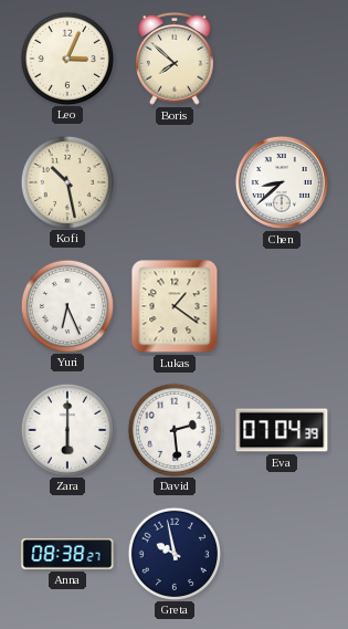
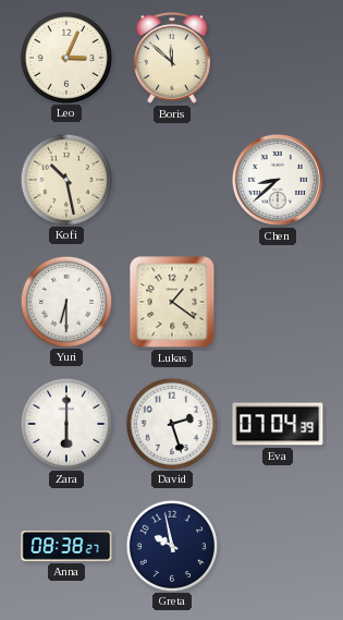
Boris: 7:52 -> 11:52
Yuri: 6:26 -> 6:30
David: 2:29 -> 2:27
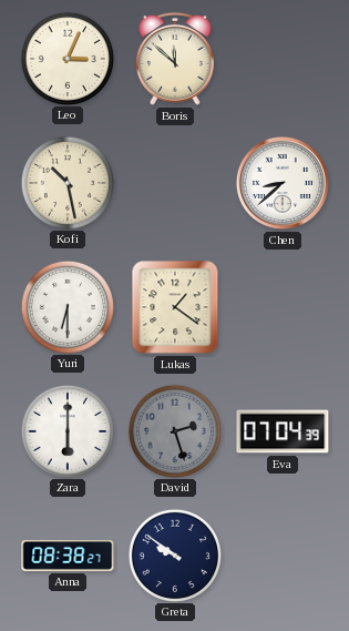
David dial: white -> grey
Greta: 9:58 -> 9:51
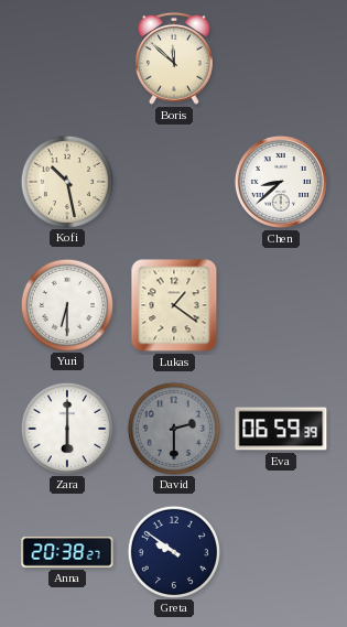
Leo: 3:04 -> none
David: 2:27 -> 2:30
Eva: 07:04 -> 06:59
Anna: 08:38 -> 20:38
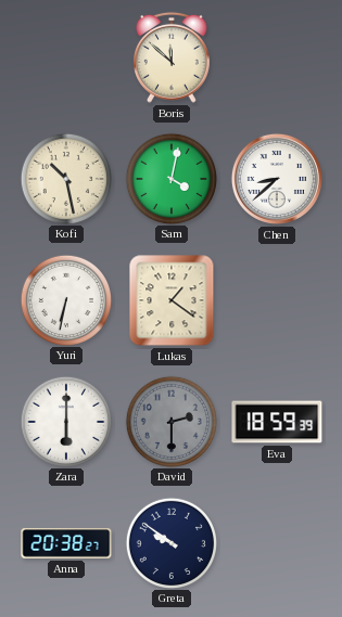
Sam: none -> 4:02
Yuri: 6:30 -> 6:32
Eva: 06:59 -> 18:59
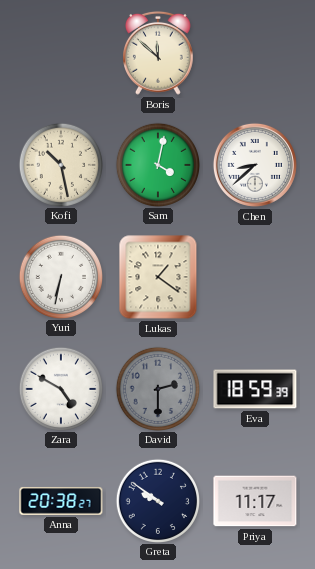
Zara: 6:00 -> 4:50
Priya: none -> 11:17
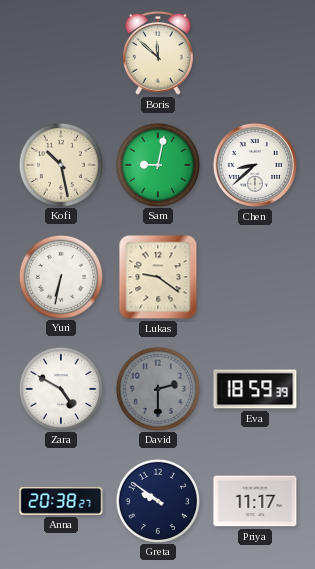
Sam: 4:02 -> 9:02
Lukas: 1:21 -> 9:21
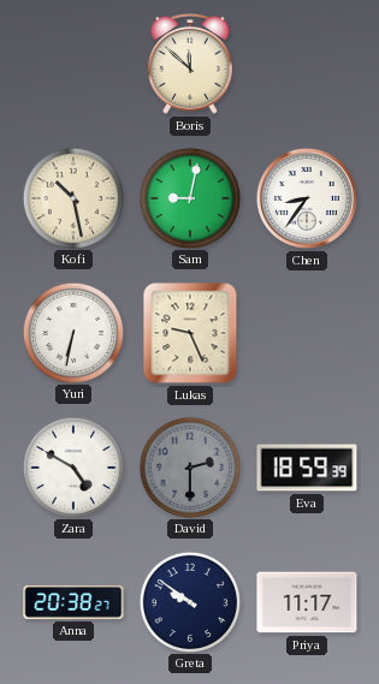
Chen: 8:38 -> 8:36
Lukas: 9:21 -> 9:26
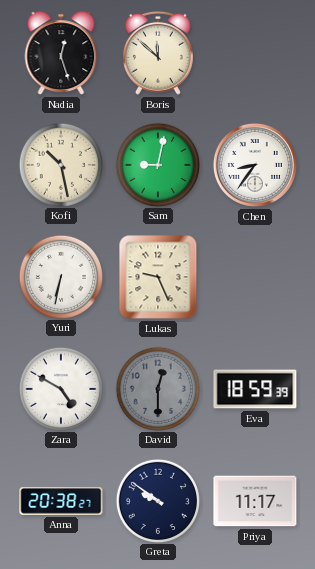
Nadia: none -> 12:27
David: 2:30 -> 12:30
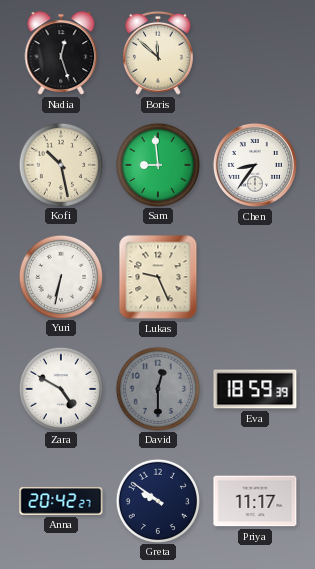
Sam: 9:02 -> 8:59
Anna: 20:38 -> 20:42
